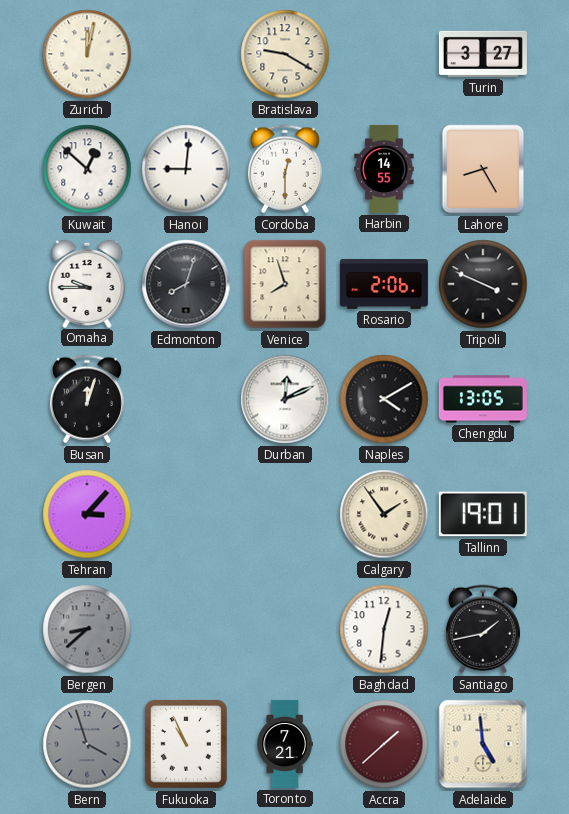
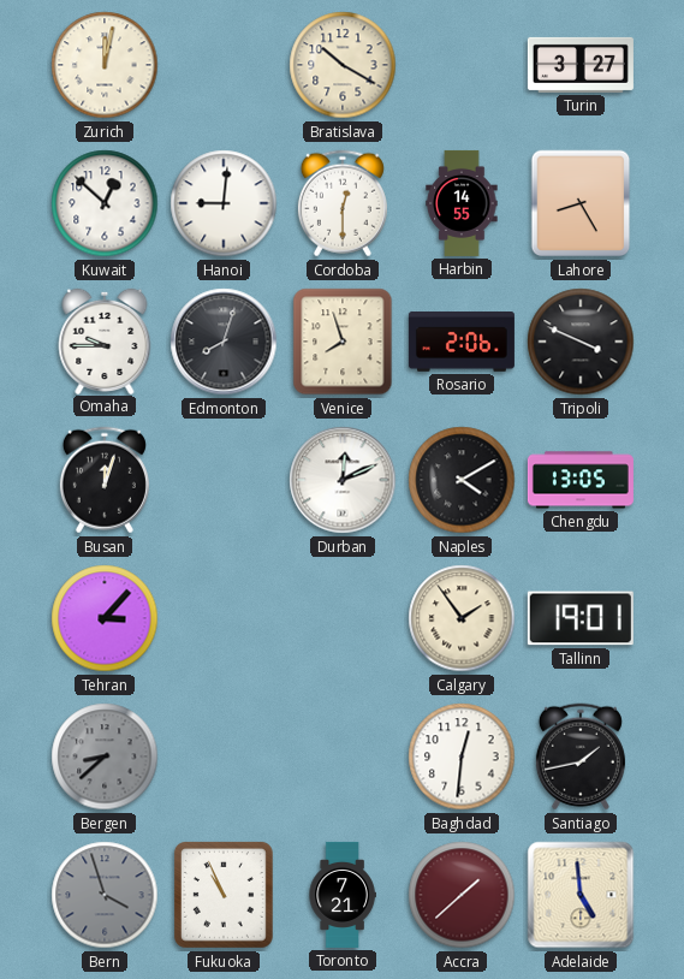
Bratislava: 9:20 -> 10:20
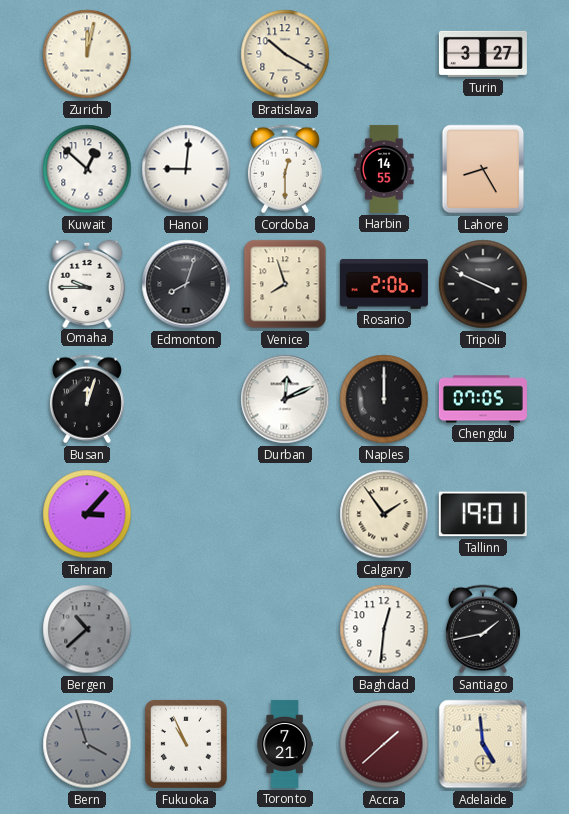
Naples: 4:10 -> 12:00
Chengdu: 13:05 -> 07:05
Bergen: 8:38 -> 10:38
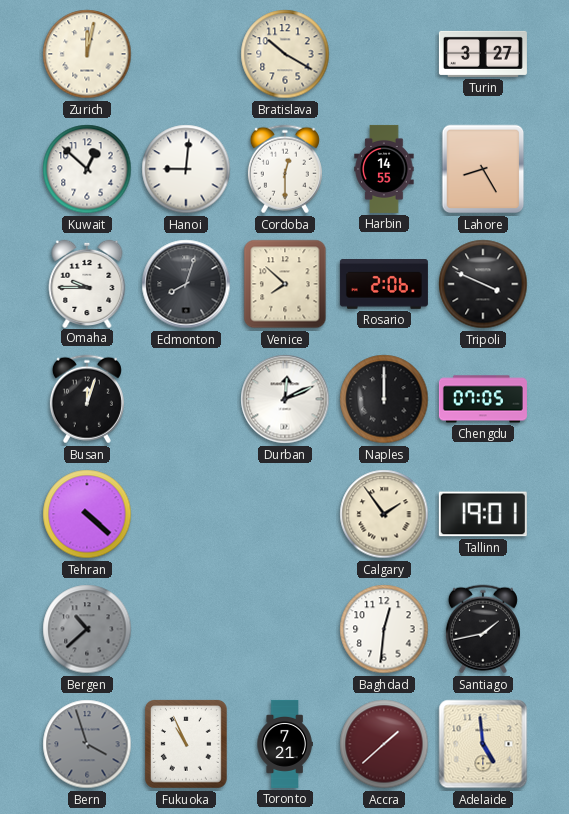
Venice: 7:57 -> 7:52
Tehran: 3:07 -> 4:22
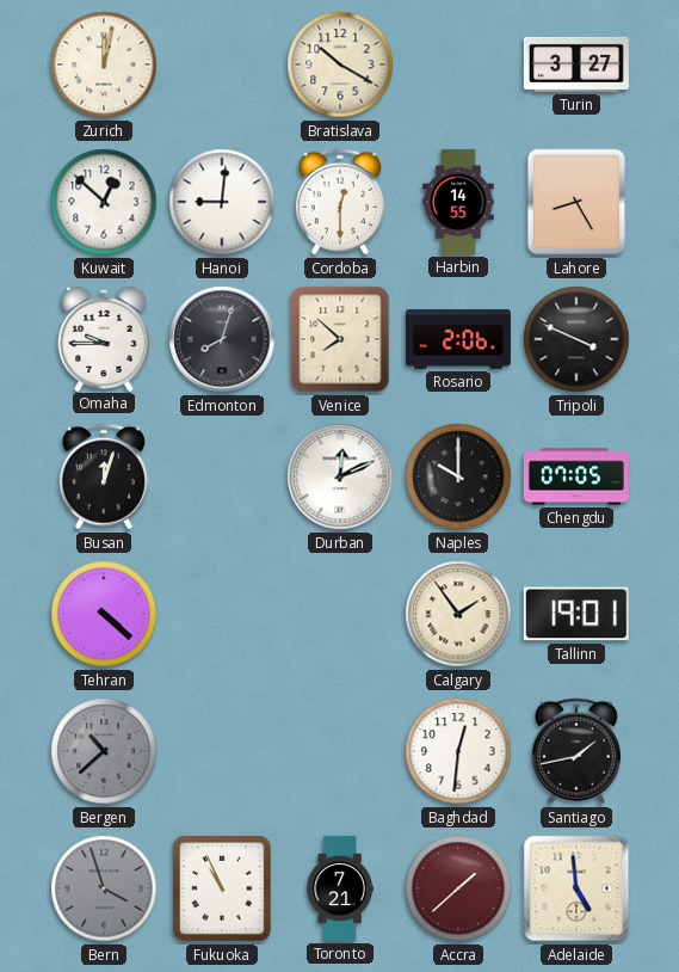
Naples: 12:00 -> 10:00
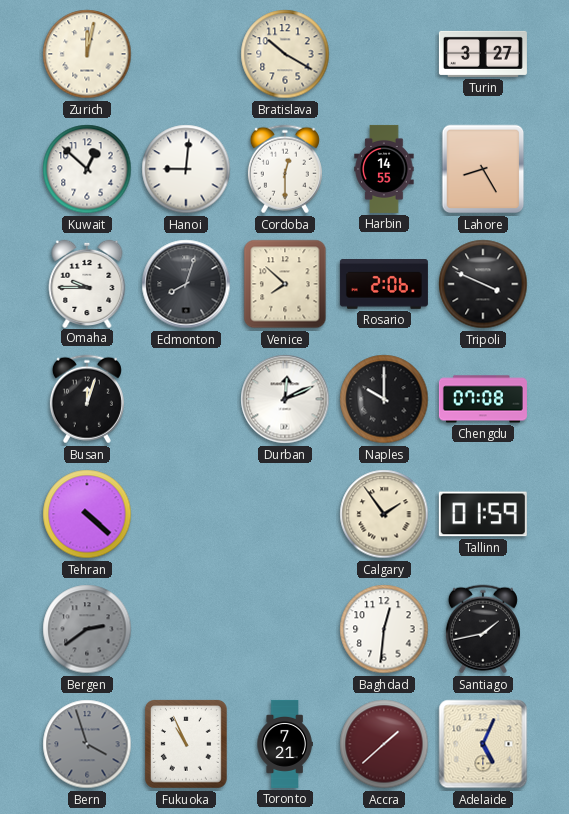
Chengdu: 07:05 -> 07:08
Tallinn: 19:01 -> 01:59
Bergen: 10:38 -> 2:39
Adelaide: 4:59 -> 5:04
